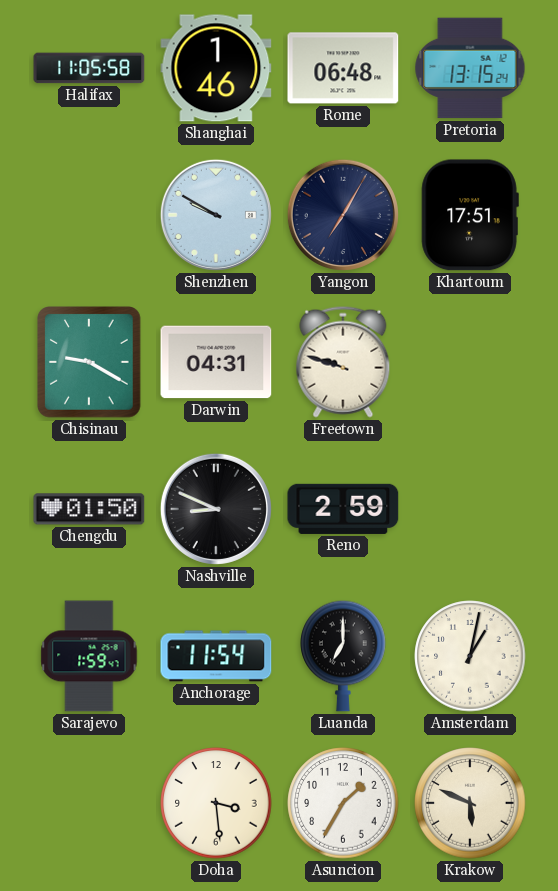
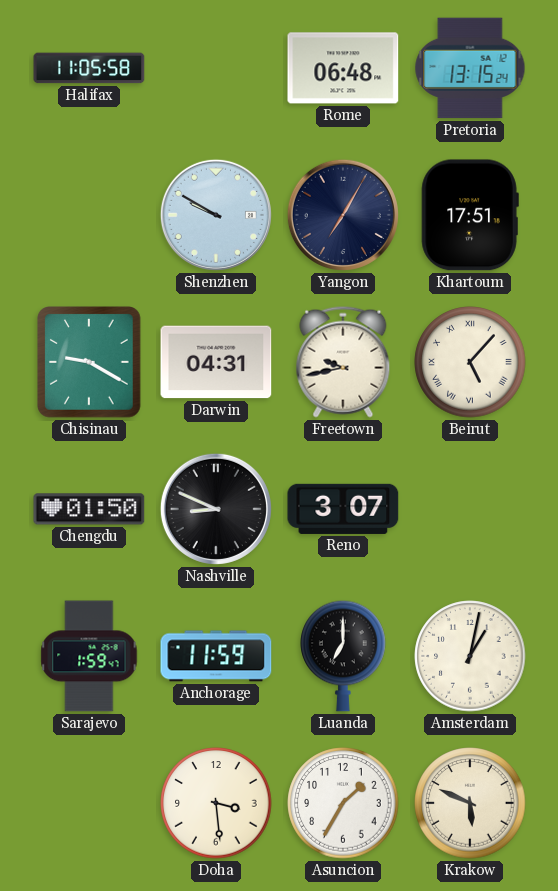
Shanghai: 1:46 -> none
Freetown: 9:48 -> 9:43
Beirut: none -> 5:07
Reno: 2:59 -> 3:07
Anchorage: 11:54 -> 11:59
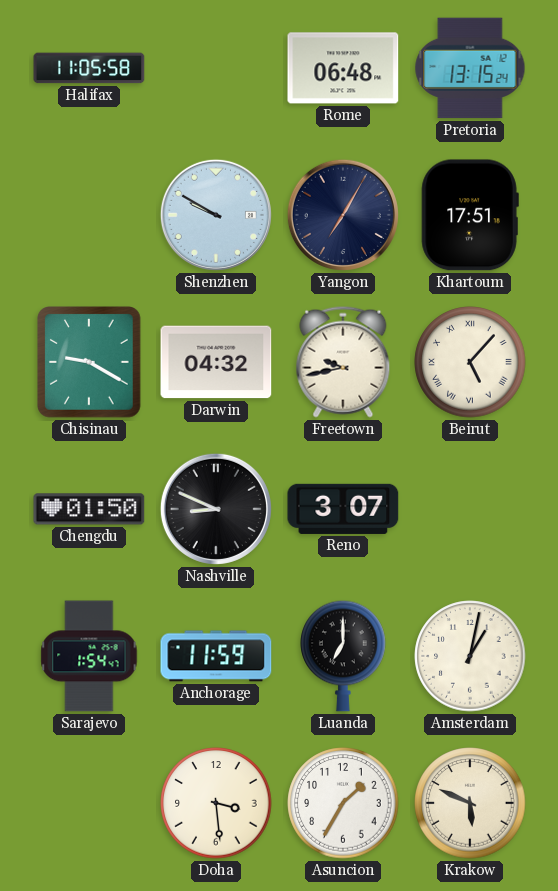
Darwin: 04:31 -> 04:32
Sarajevo: 1:59 -> 1:54
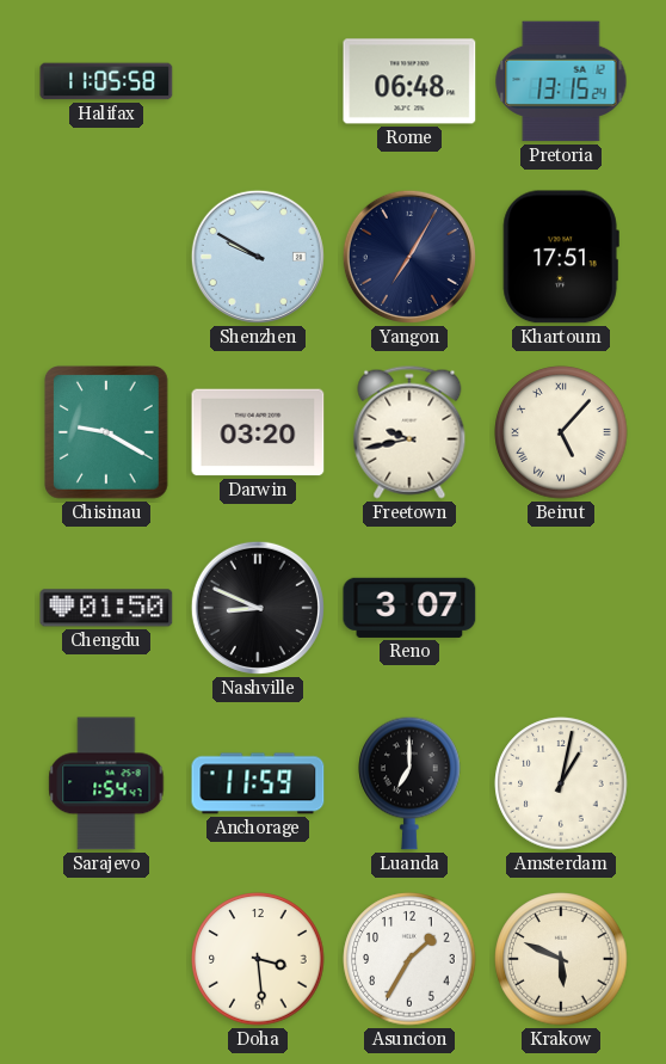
Darwin: 04:32 -> 03:20
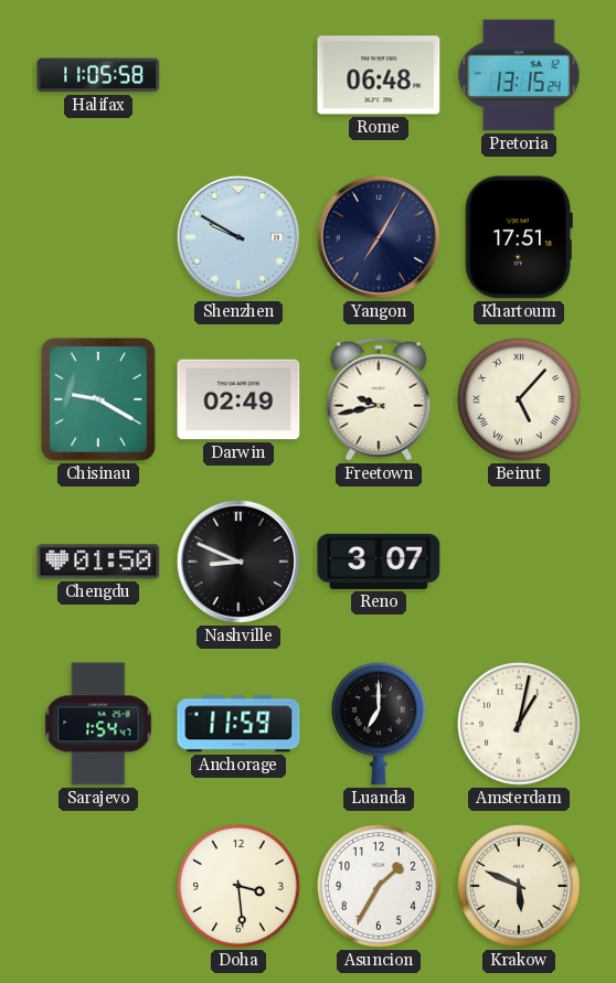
Darwin: 03:20 -> 02:49
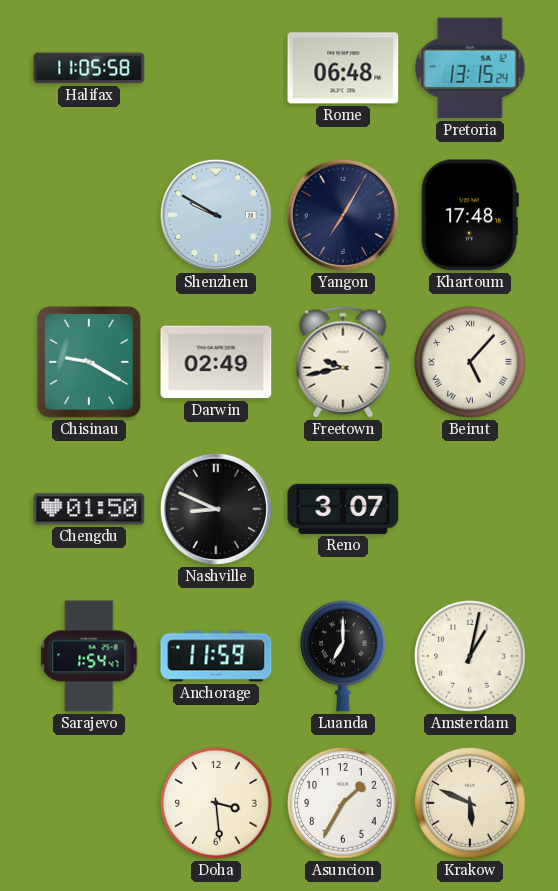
Khartoum: 17:51 -> 17:48
